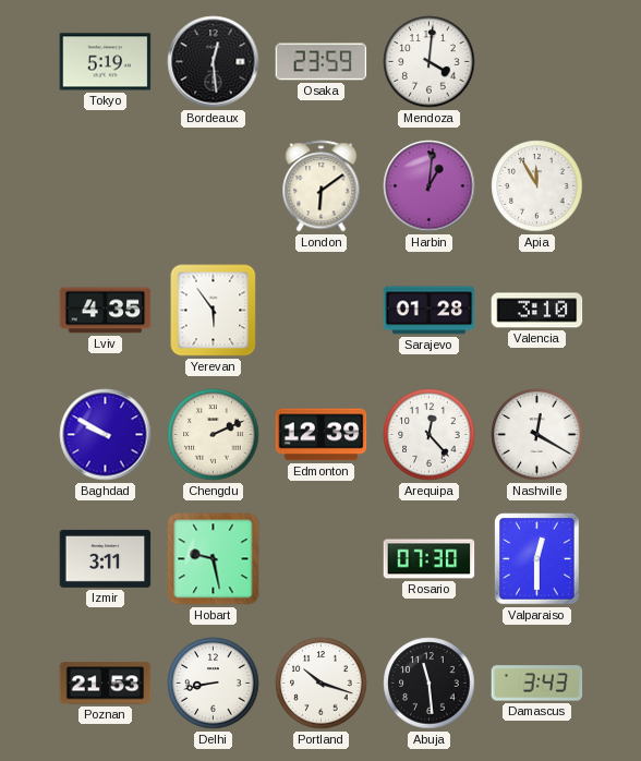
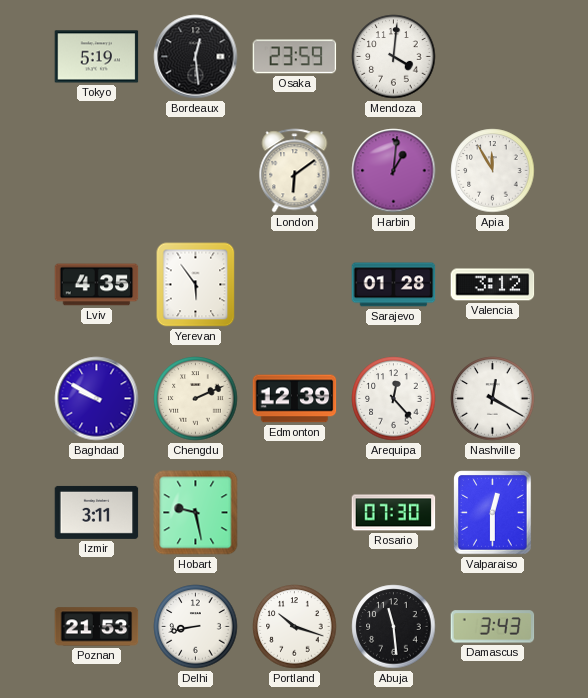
Valencia: 3:10 -> 3:12
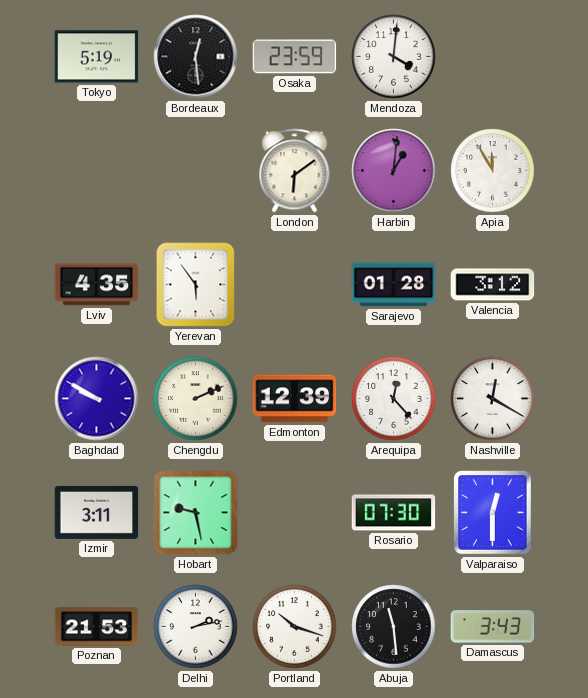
Delhi: 8:43 -> 2:13
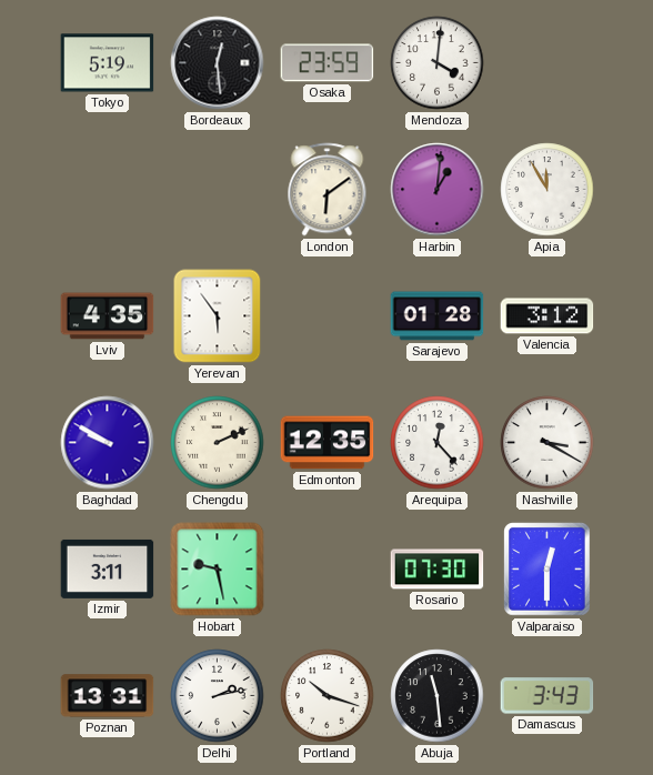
Edmonton: 12:39 -> 12:35
Nashville: 12:20 -> 3:20
Poznan: 21:53 -> 13:31
